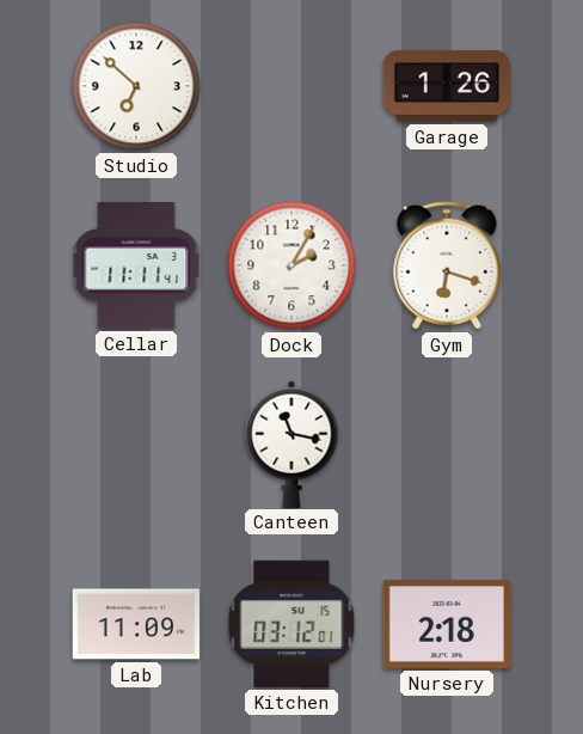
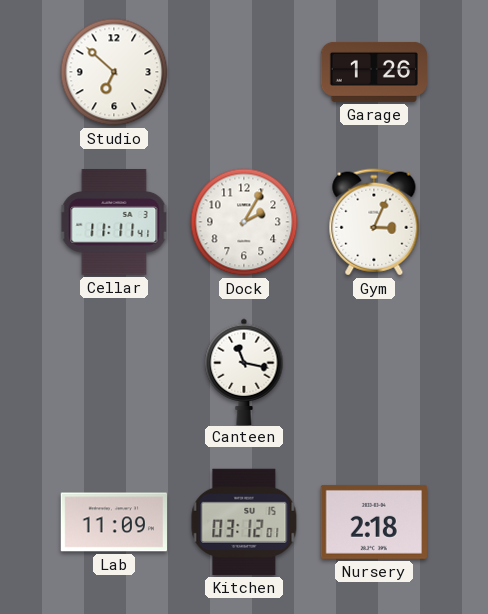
Gym: 6:18 -> 3:04
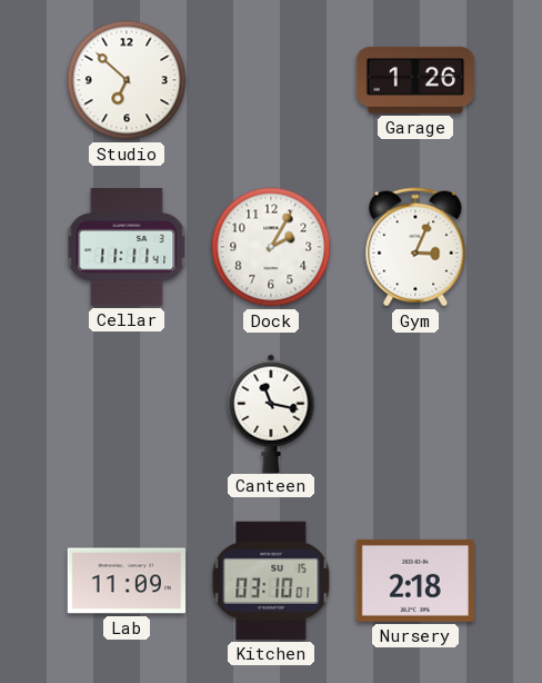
Kitchen: 03:12 -> 03:10
